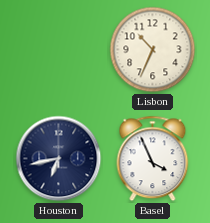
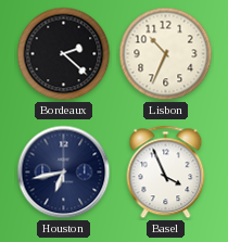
Bordeaux: none -> 2:22
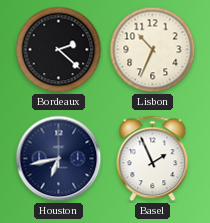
Basel: 3:56 -> 1:56
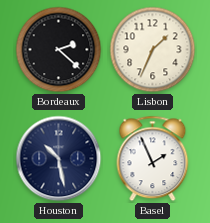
Lisbon: 10:34 -> 1:34
Houston: 6:43 -> 10:28
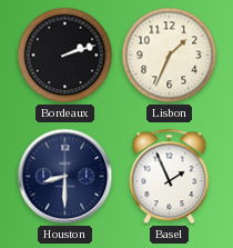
Bordeaux: 2:22 -> 2:12
Houston: 10:28 -> 8:30
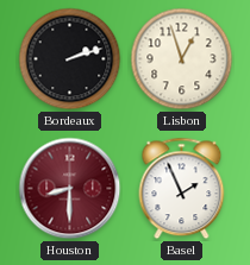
Lisbon: 1:34 -> 12:57
Houston dial: navy -> burgundy
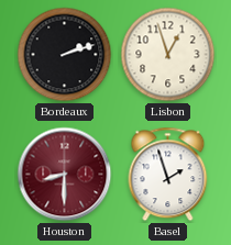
Basel: 1:56 -> 1:57
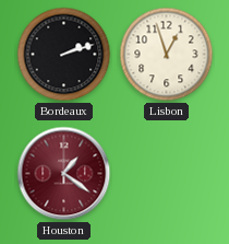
Houston: 8:30 -> 1:21
Basel: 1:57 -> none
